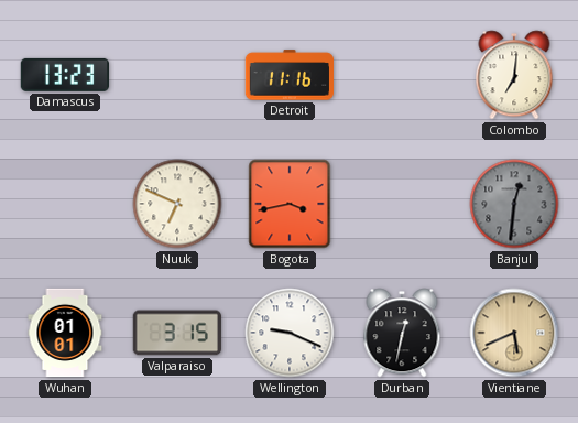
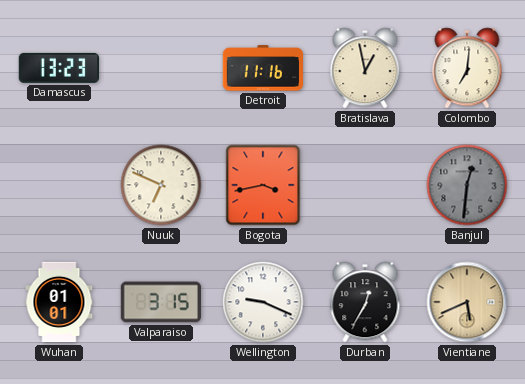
Bratislava: none -> 12:58
Durban: 12:32 -> 12:35
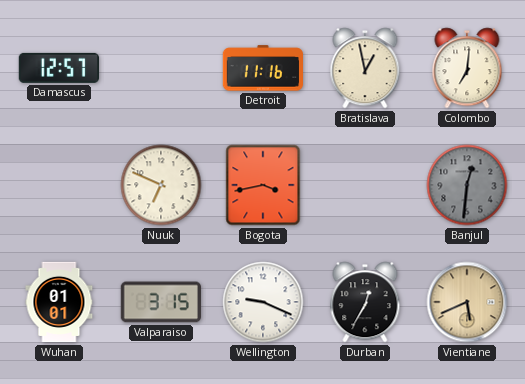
Damascus: 13:23 -> 12:57
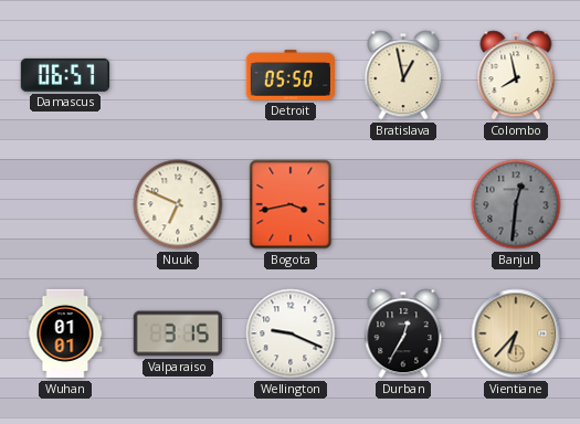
Damascus: 12:57 -> 06:57
Detroit: 11:16 -> 05:50
Colombo: 7:01 -> 7:58
Vientiane: 5:41 -> 6:37
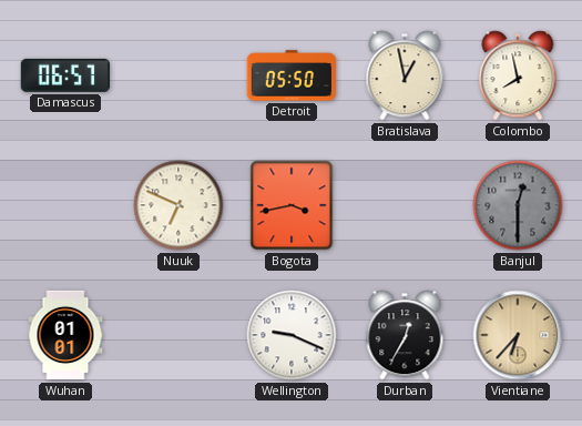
Banjul: 12:31 -> 12:30
Valparaiso: 3:15 -> none
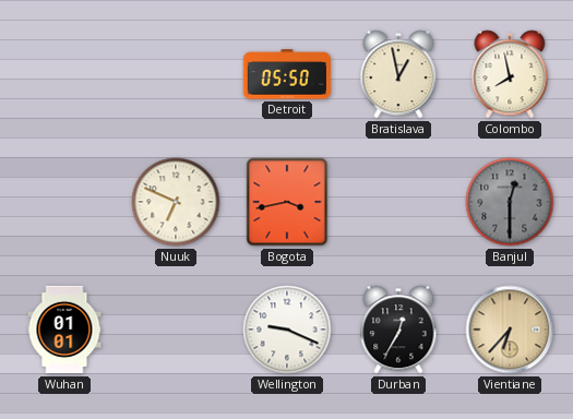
Damascus: 06:57 -> none
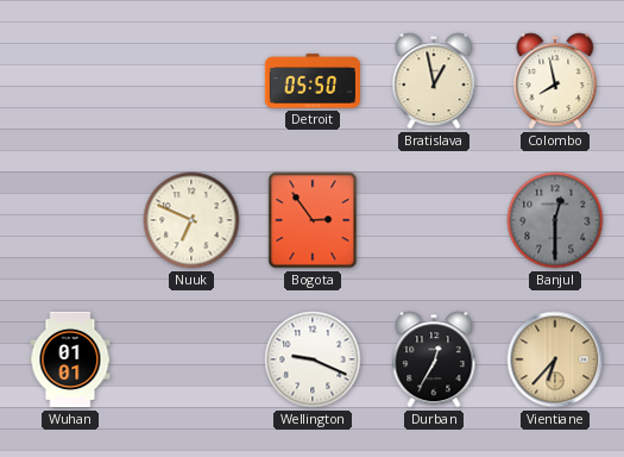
Bogota: 3:43 -> 2:54
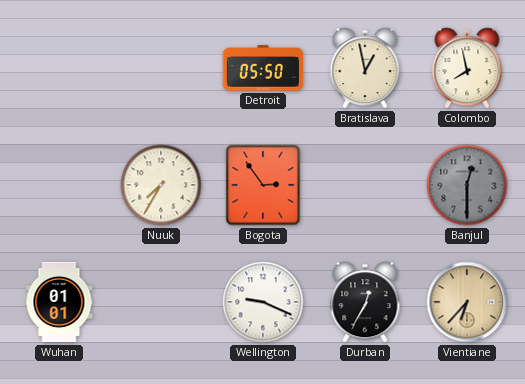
Nuuk: 6:49 -> 7:35
